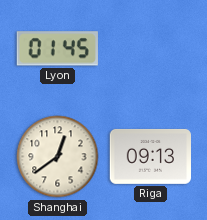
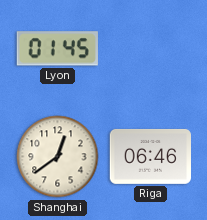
Riga: 09:13 -> 06:46
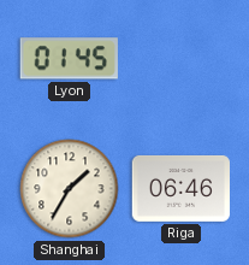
Shanghai: 12:39 -> 1:35
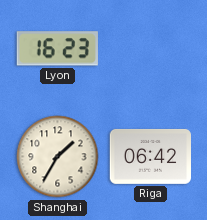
Lyon: 01:45 -> 16:23
Riga: 06:46 -> 06:42
